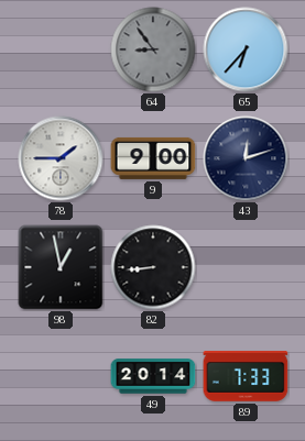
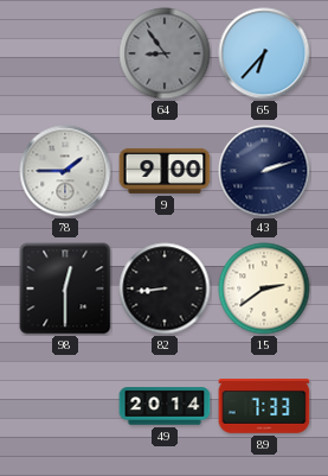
43: 12:12 -> 2:12
98: 12:58 -> 12:30
15: none -> 2:39
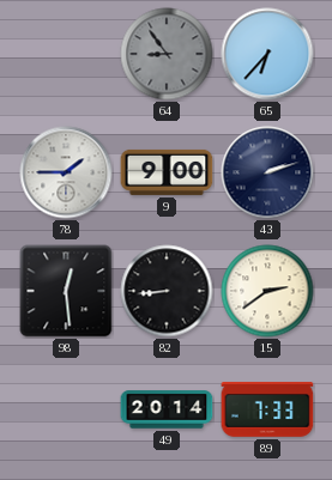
98: 12:30 -> 12:29
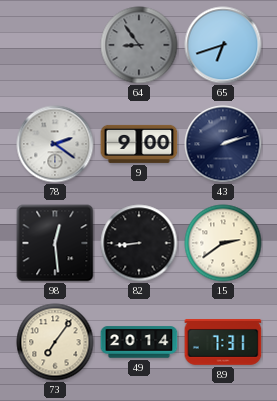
65: 6:37 -> 6:42
78: 1:45 -> 2:21
73: none -> 7:06
89: 7:33 -> 7:31
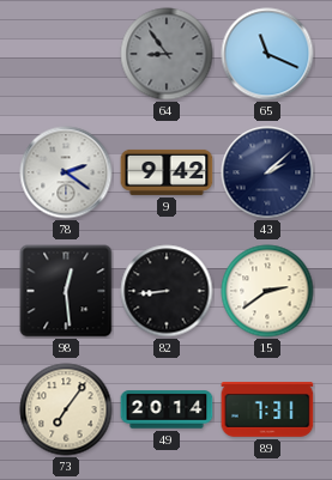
65: 6:42 -> 11:19
9: 9:00 -> 9:42
43: 2:12 -> 2:08
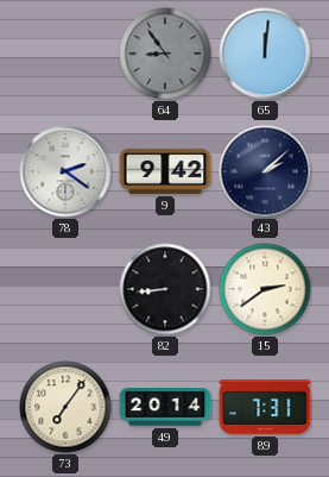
65: 11:19 -> 12:01
98: 12:29 -> none
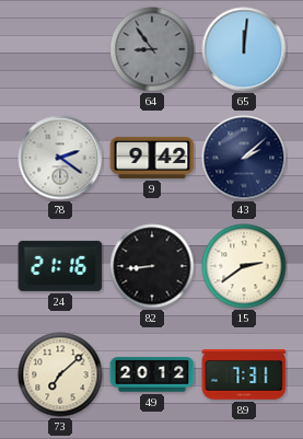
24: none -> 21:16
73: 7:06 -> 7:08
49: 20:14 -> 20:12
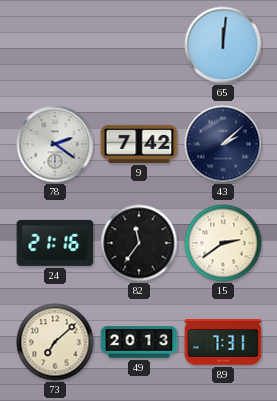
64: 8:54 -> none
9: 9:42 -> 7:42
82: 8:44 -> 11:36
49: 20:12 -> 20:13
